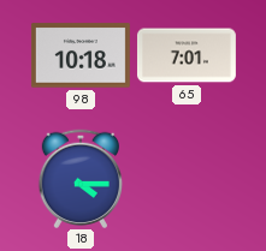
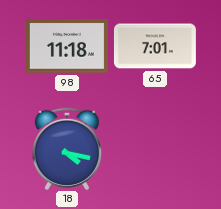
98: 10:18 -> 11:18
18: 4:15 -> 4:17
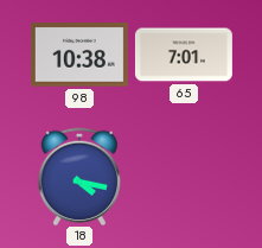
98: 11:18 -> 10:38
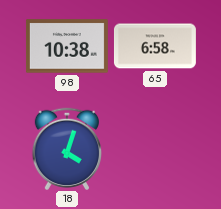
65: 7:01 -> 6:58
18: 4:17 -> 4:03
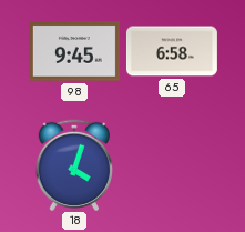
98: 10:38 -> 9:45
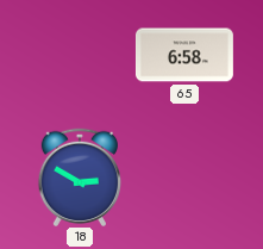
98: 9:45 -> none
18: 4:03 -> 2:50
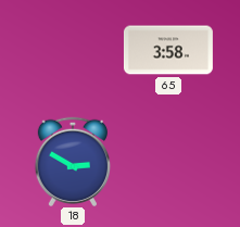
65: 6:58 -> 3:58
